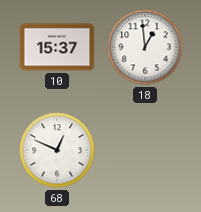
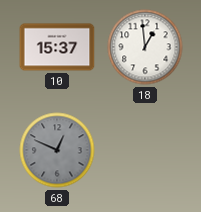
68 dial: white -> grey
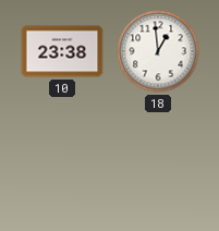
10: 15:37 -> 23:38
68: 12:49 -> none
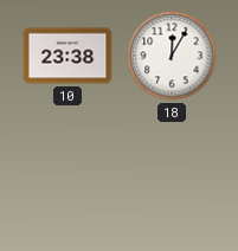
18: 12:59 -> 12:05
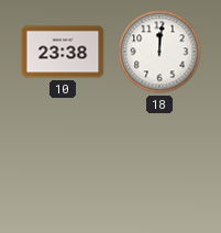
18: 12:05 -> 12:01
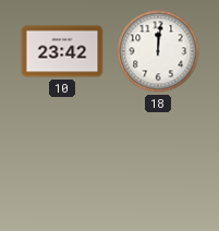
10: 23:38 -> 23:42
